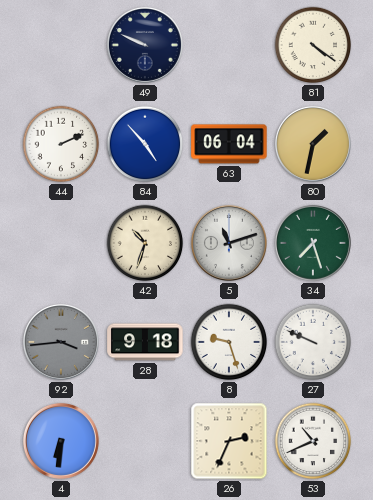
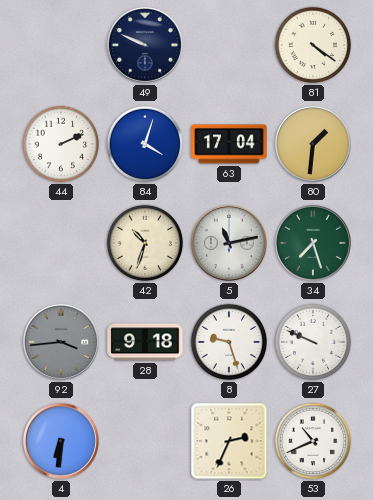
84: 4:53 -> 4:03
63: 06:04 -> 17:04
80: 1:32 -> 1:31
5: 11:12 -> 11:13
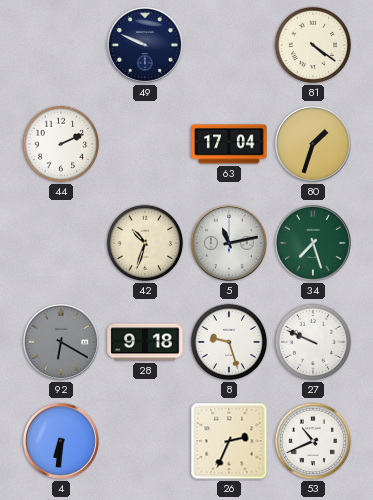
84: 4:03 -> none
80: 1:31 -> 1:33
92: 3:44 -> 6:20
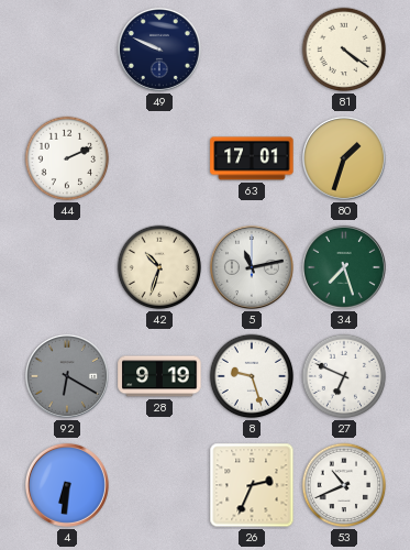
63: 17:04 -> 17:01
28: 9:18 -> 9:19
27: 9:49 -> 6:49
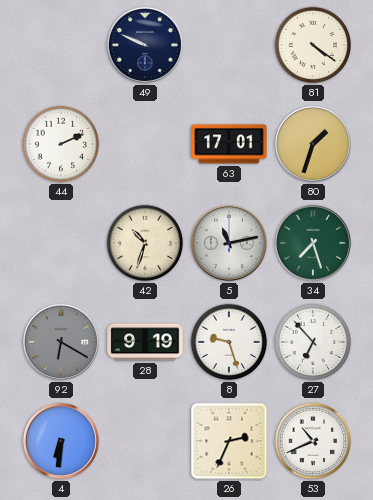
27: 6:49 -> 6:53
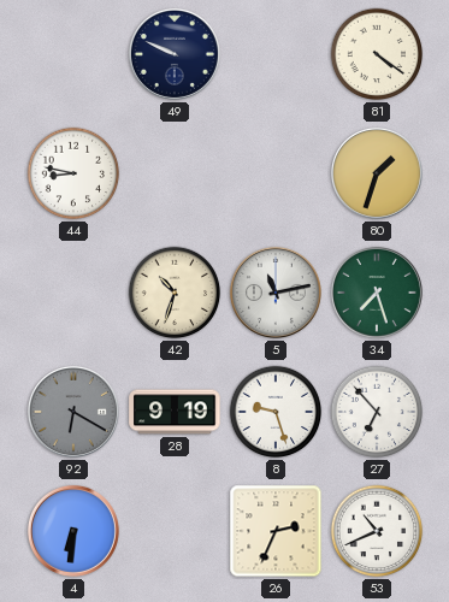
44: 2:11 -> 8:47
63: 17:01 -> none
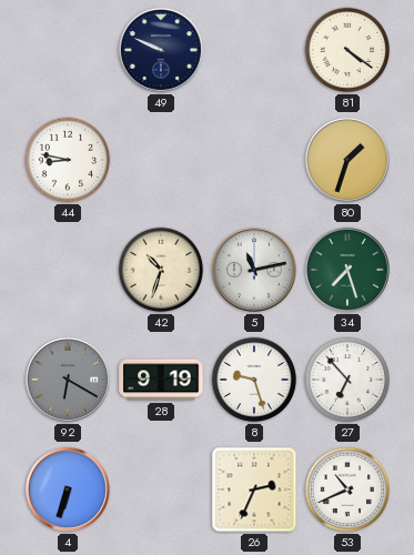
4: 6:31 -> 6:33
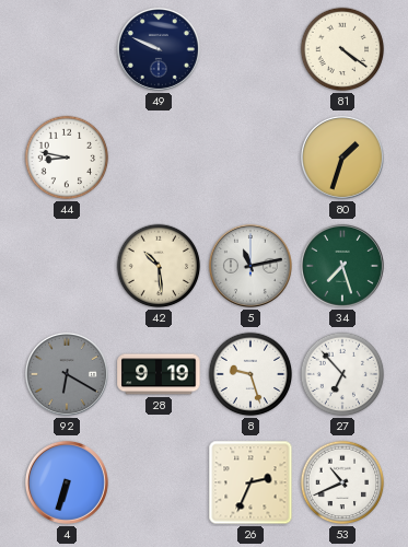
42: 10:33 -> 10:29
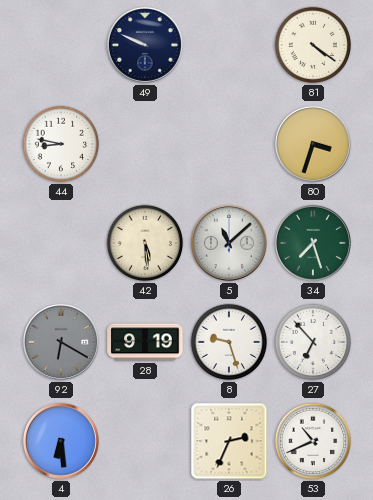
80: 1:33 -> 3:33
42: 10:29 -> 5:29
5: 11:13 -> 11:08
4: 6:33 -> 6:29
